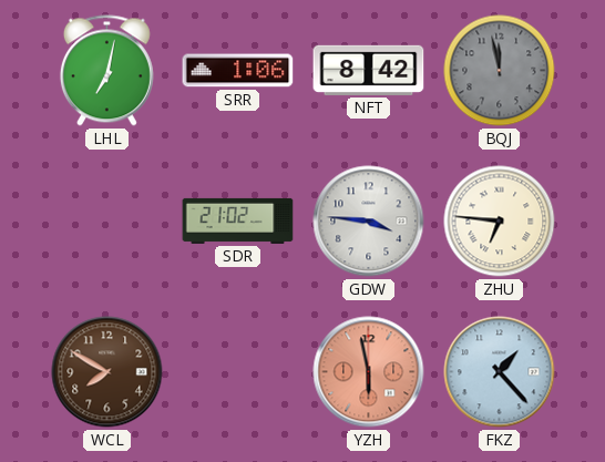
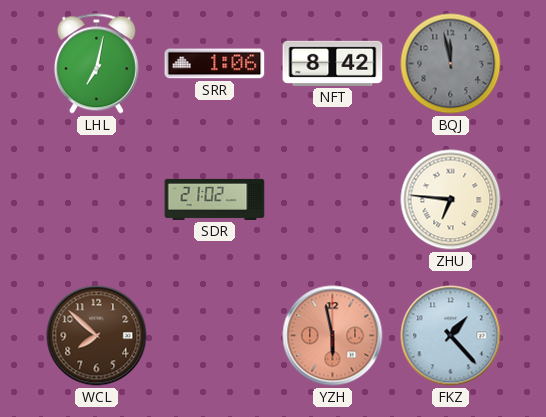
GDW: 3:46 -> none
WCL: 7:50 -> 7:52
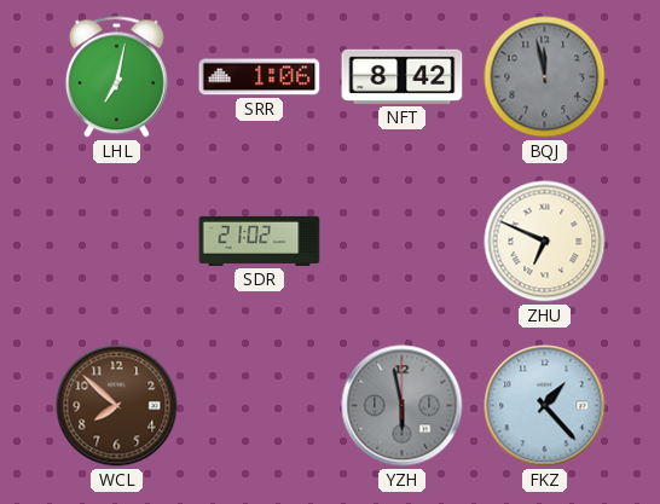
ZHU: 6:46 -> 6:49
YZH dial: salmon -> grey
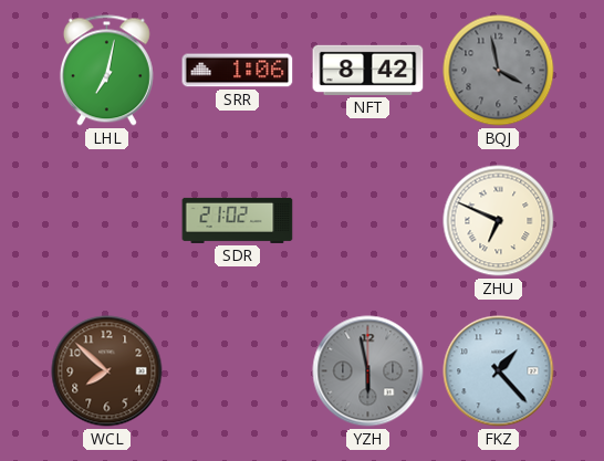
BQJ: 11:58 -> 3:58
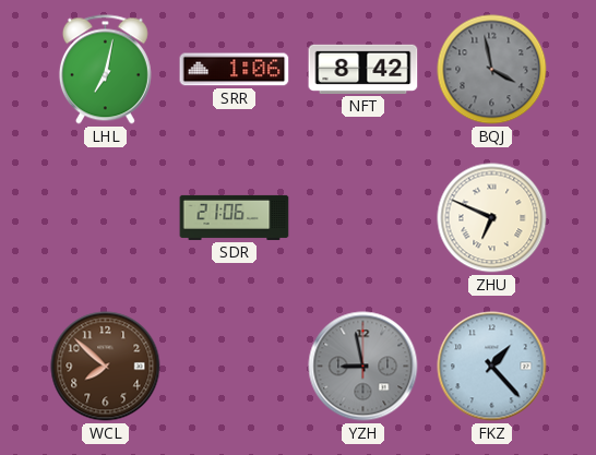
SDR: 21:02 -> 21:06
YZH: 5:58 -> 8:58
